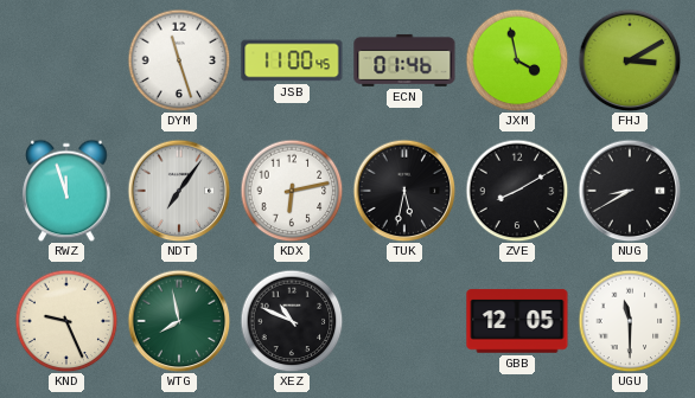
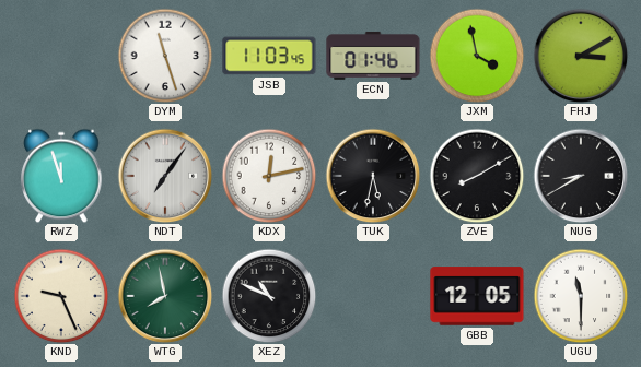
JSB: 11:00 -> 11:03
KDX: 6:13 -> 12:13
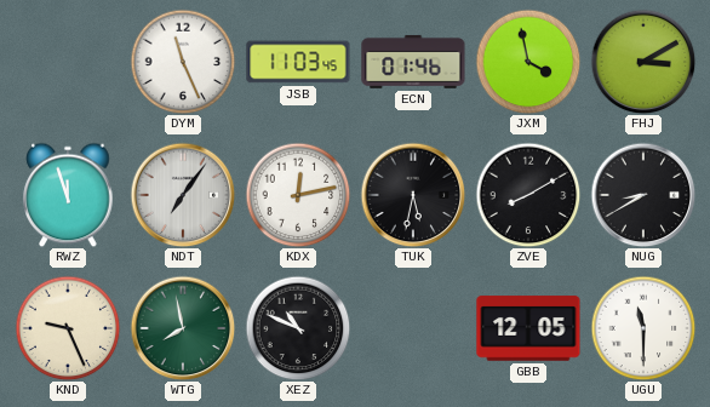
DYM: 11:27 -> 11:26
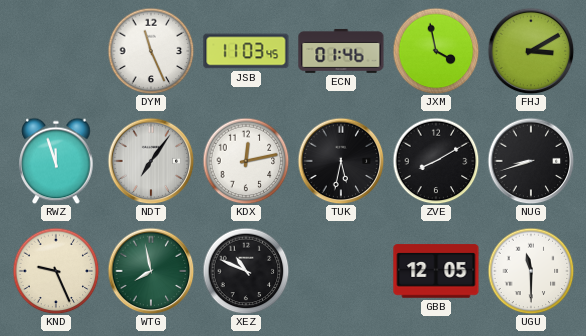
NUG: 8:40 -> 8:42
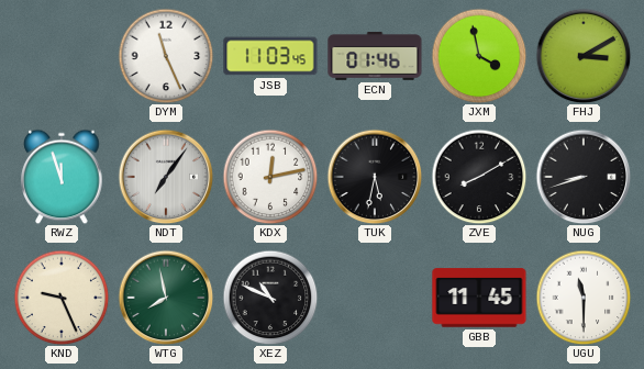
GBB: 12:05 -> 11:45
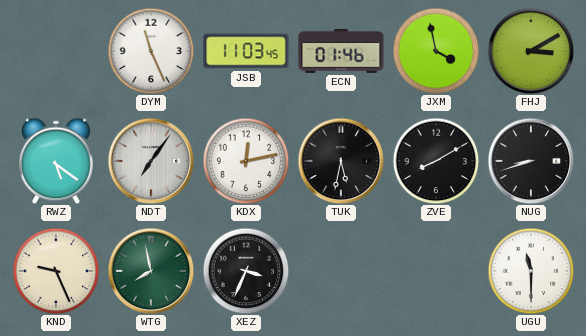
RWZ: 11:57 -> 5:21
XEZ: 10:49 -> 3:34
GBB: 11:45 -> none
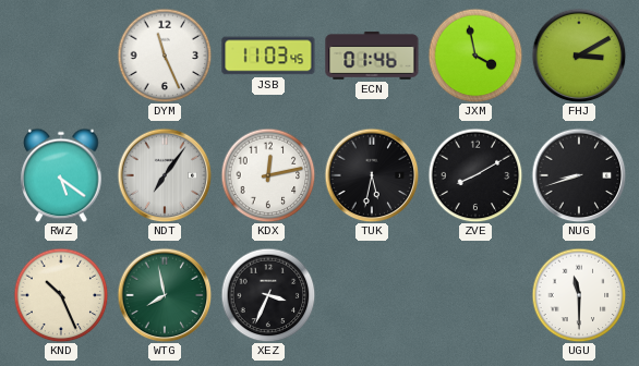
KND: 9:26 -> 10:26
